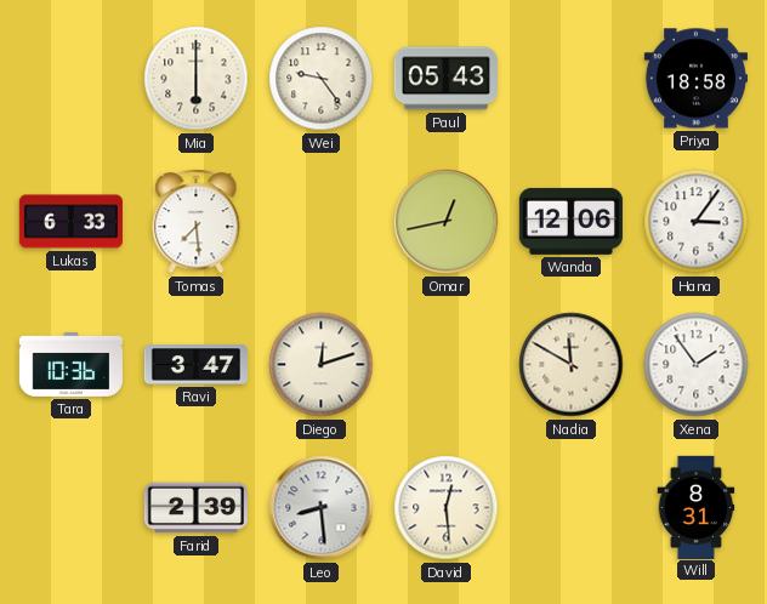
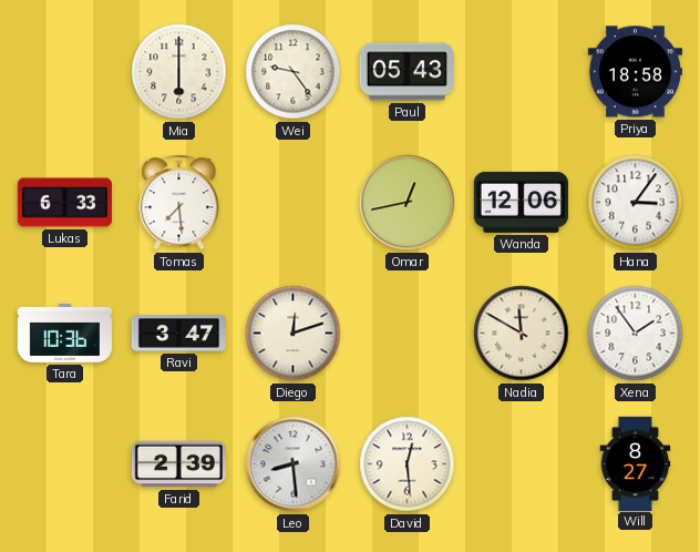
Will: 8:31 -> 8:27
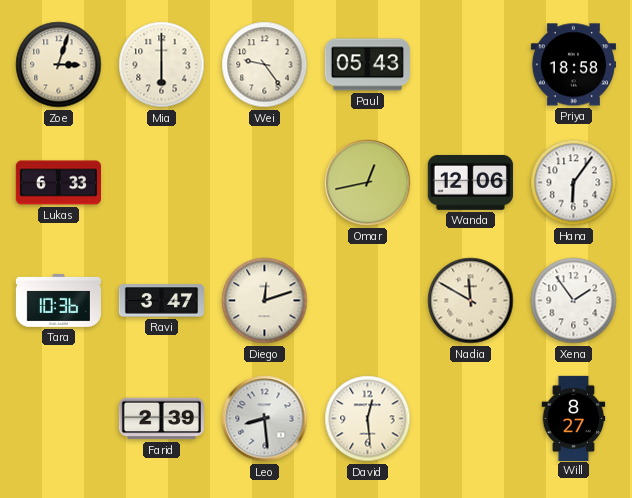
Zoe: none -> 3:03
Tomas: 7:29 -> none
Hana: 3:06 -> 6:06
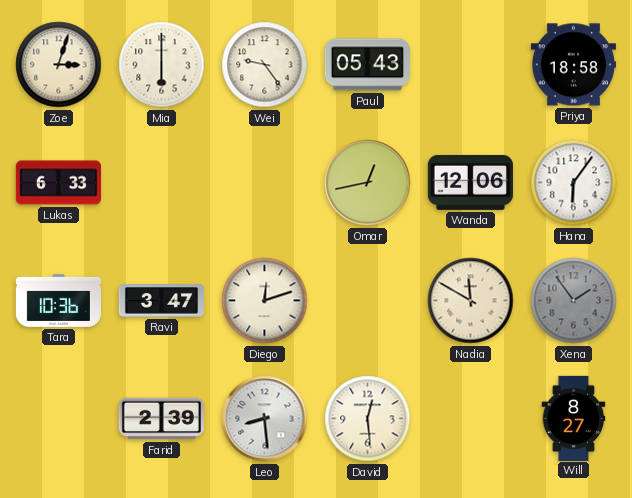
Xena dial: white -> grey
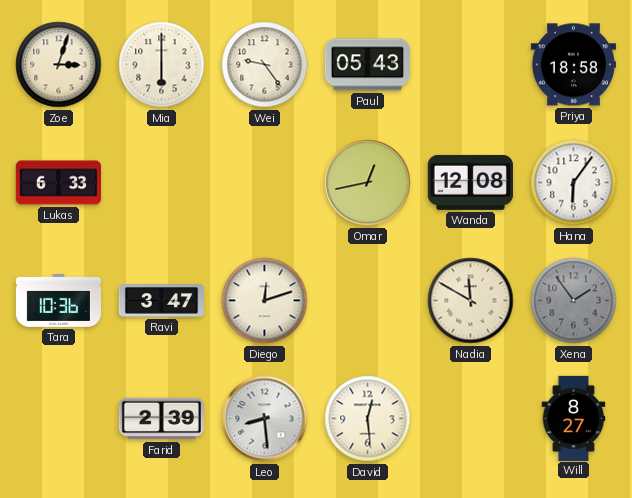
Wanda: 12:06 -> 12:08
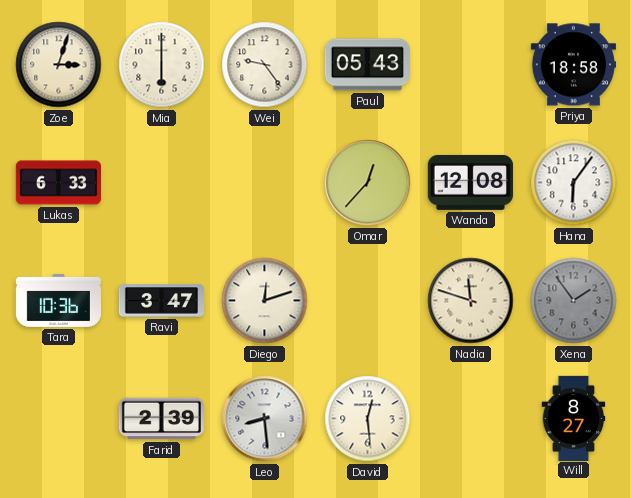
Omar: 12:43 -> 12:37
Nadia: 11:50 -> 11:48
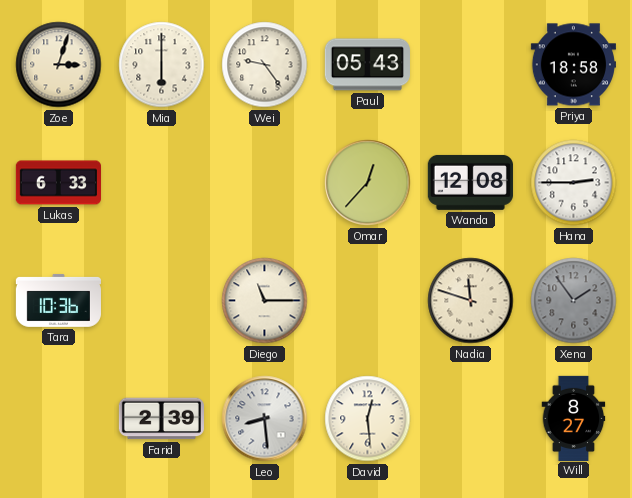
Hana: 6:06 -> 2:45
Ravi: 3:47 -> none
Diego: 12:12 -> 11:15
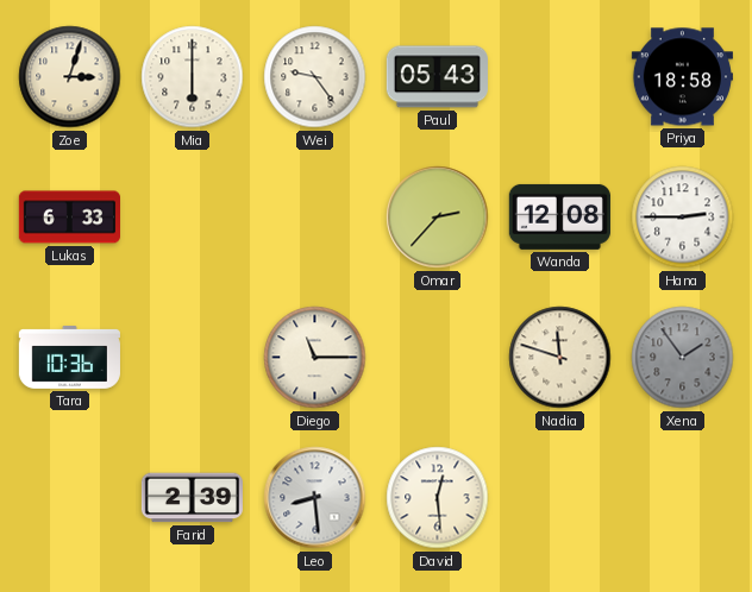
Omar: 12:37 -> 2:37
Will: 8:27 -> none
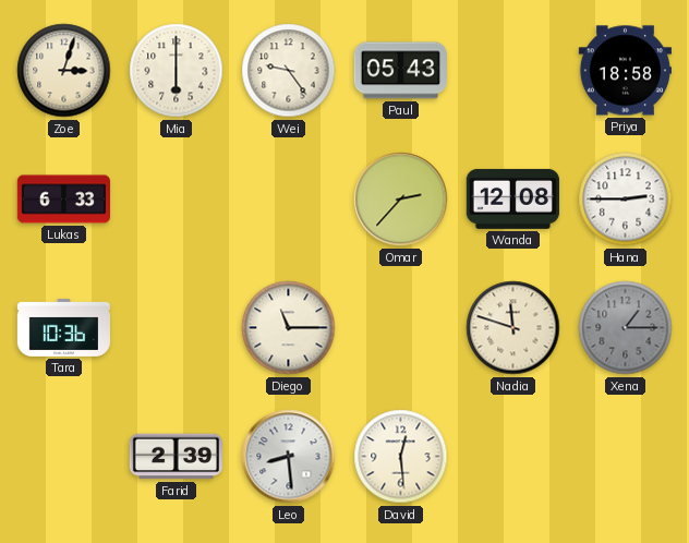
Xena: 1:54 -> 1:15
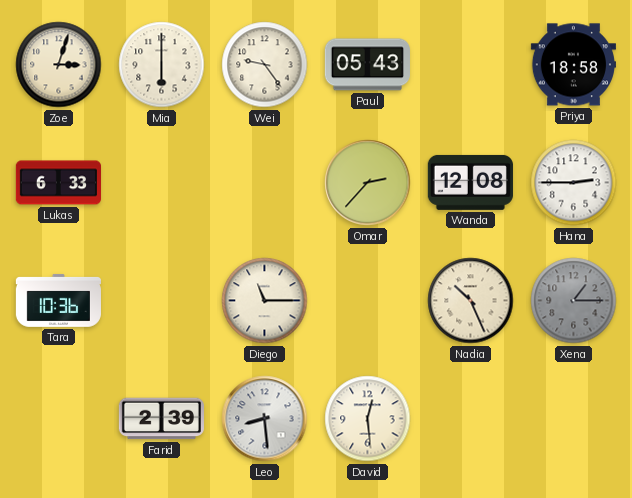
Nadia: 11:48 -> 10:26
